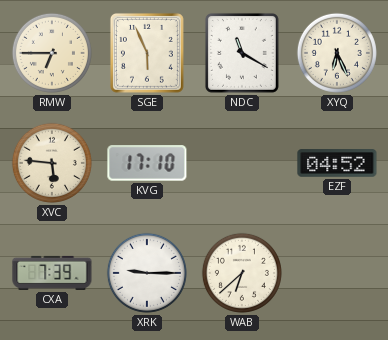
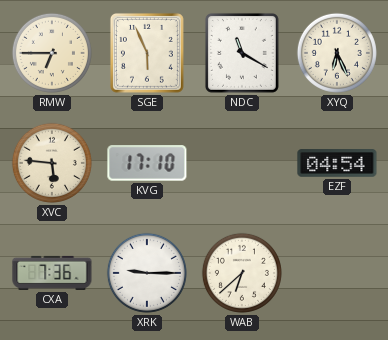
EZF: 04:52 -> 04:54
CXA: 7:39 -> 7:36
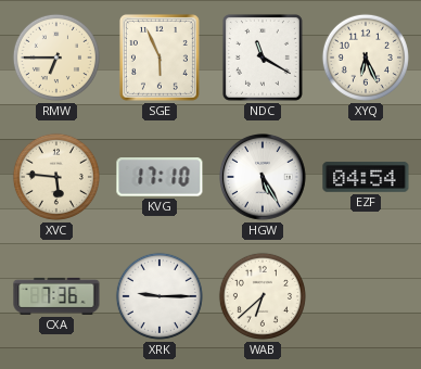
HGW: none -> 5:25
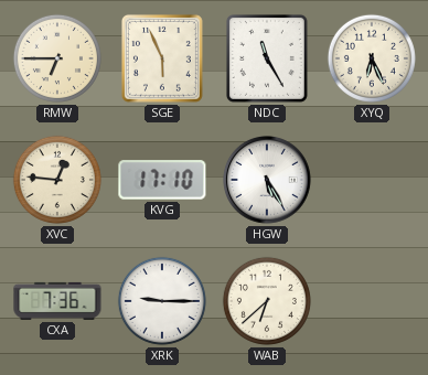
NDC: 11:20 -> 11:25
XVC: 5:46 -> 12:46
EZF: 04:54 -> none
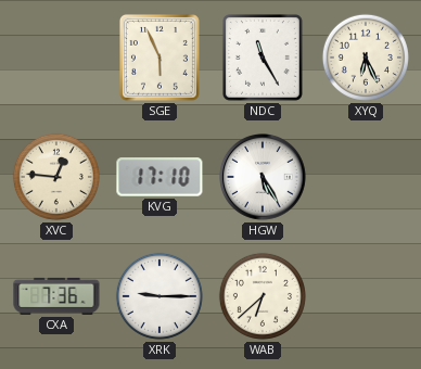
RMW: 6:45 -> none
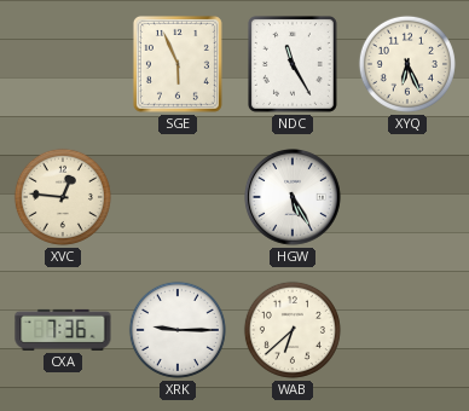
KVG: 17:10 -> none
